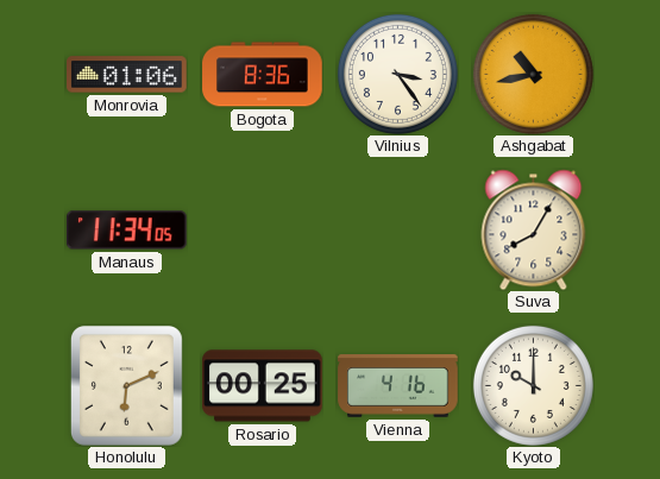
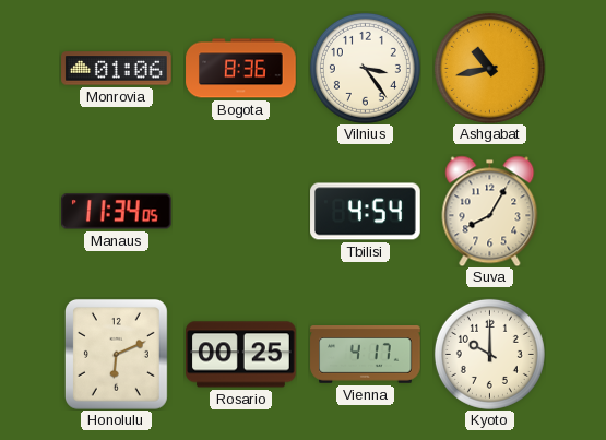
Tbilisi: none -> 4:54
Vienna: 4:16 -> 4:17
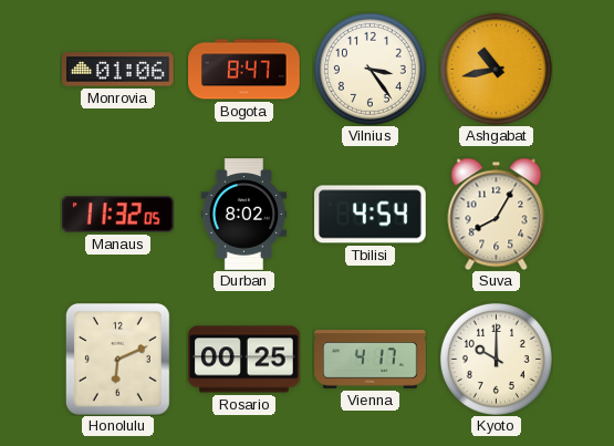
Bogota: 8:36 -> 8:47
Manaus: 11:34 -> 11:32
Durban: none -> 8:02
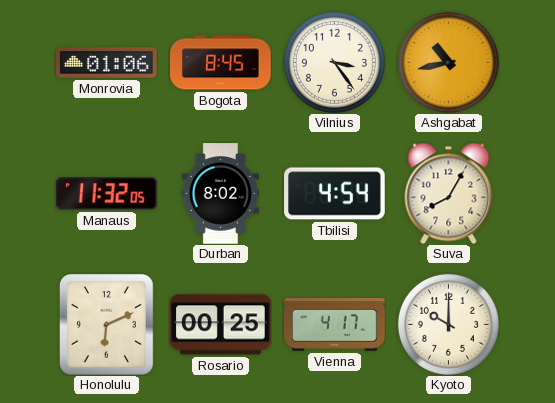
Bogota: 8:47 -> 8:45
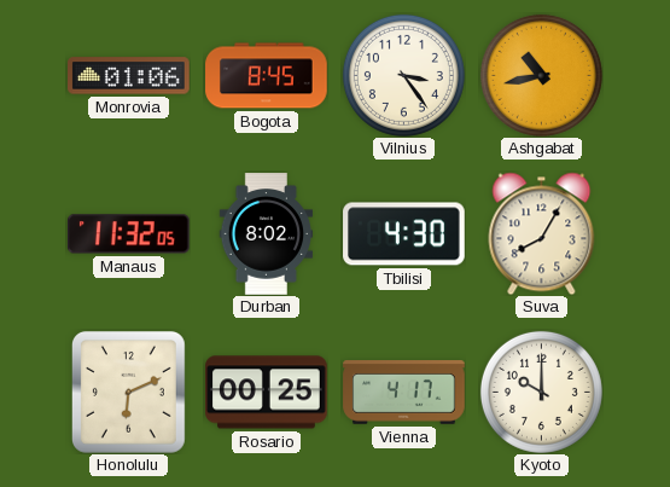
Tbilisi: 4:54 -> 4:30
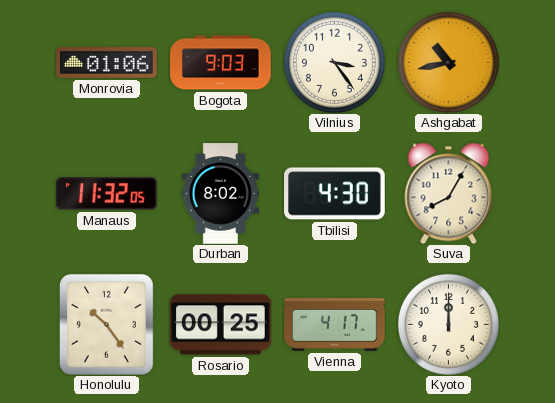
Bogota: 8:45 -> 9:03
Honolulu: 6:11 -> 10:24
Kyoto: 10:00 -> 12:00
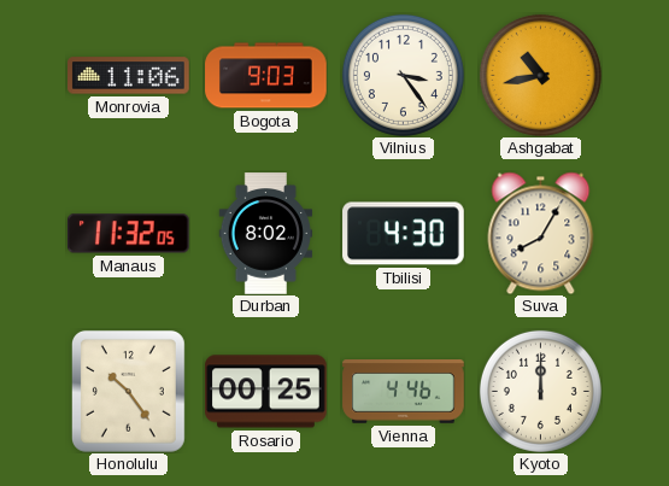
Monrovia: 01:06 -> 11:06
Vienna: 4:17 -> 4:46
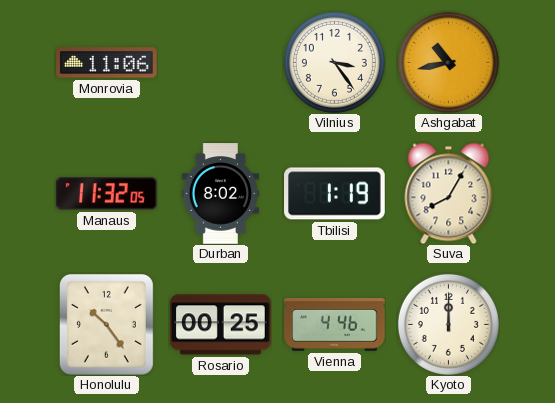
Bogota: 9:03 -> none
Tbilisi: 4:30 -> 1:19
